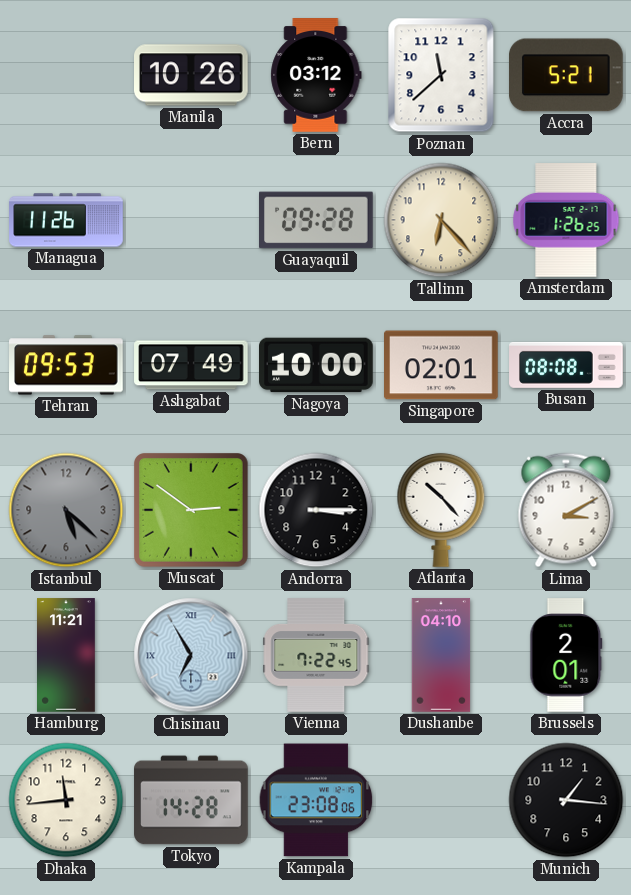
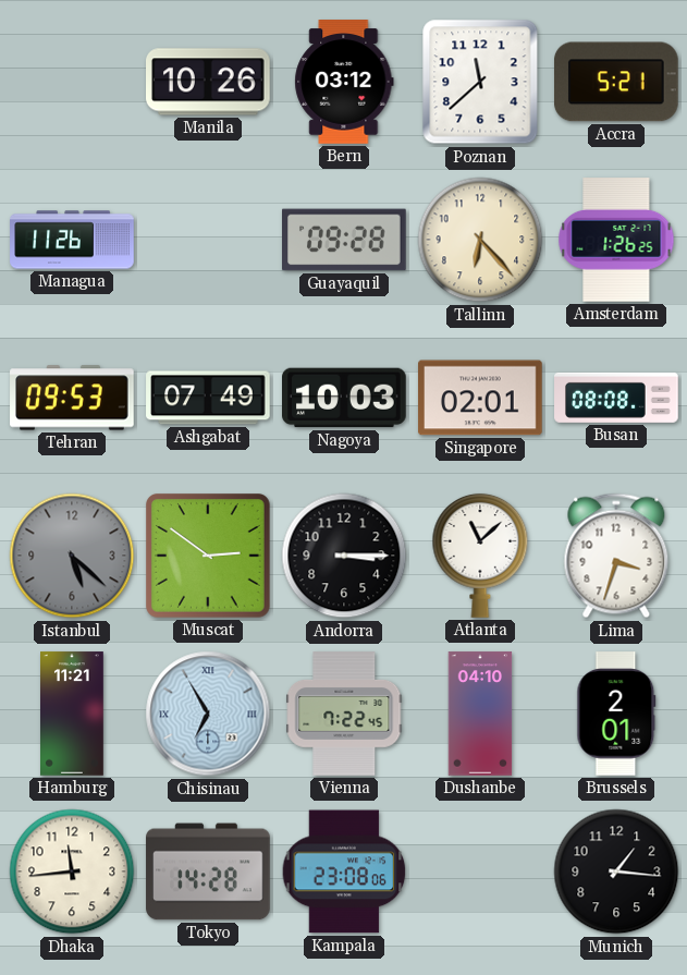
Nagoya: 10:00 -> 10:03
Atlanta: 10:23 -> 11:08
Lima: 3:10 -> 3:33
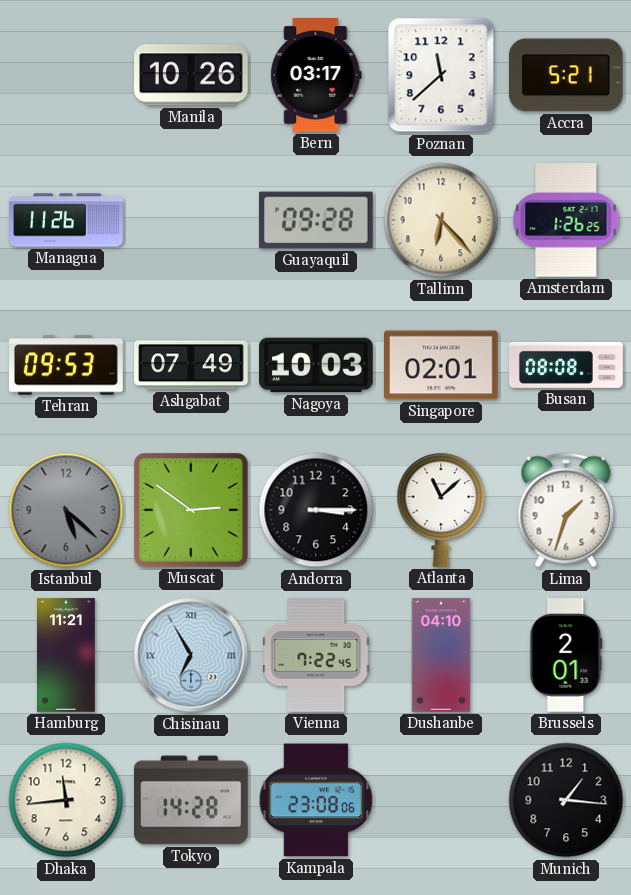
Bern: 03:12 -> 03:17
Lima: 3:33 -> 1:33
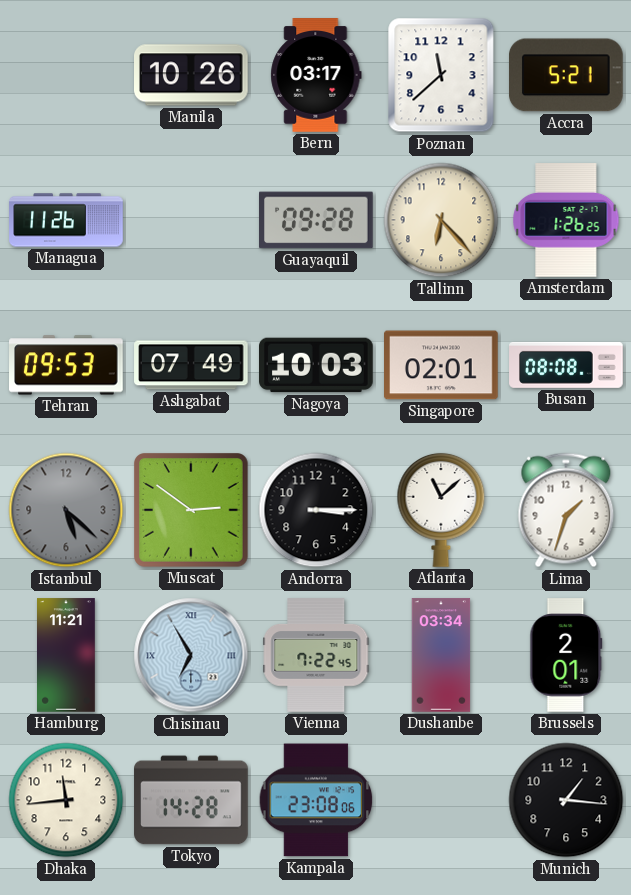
Dushanbe: 04:10 -> 03:34
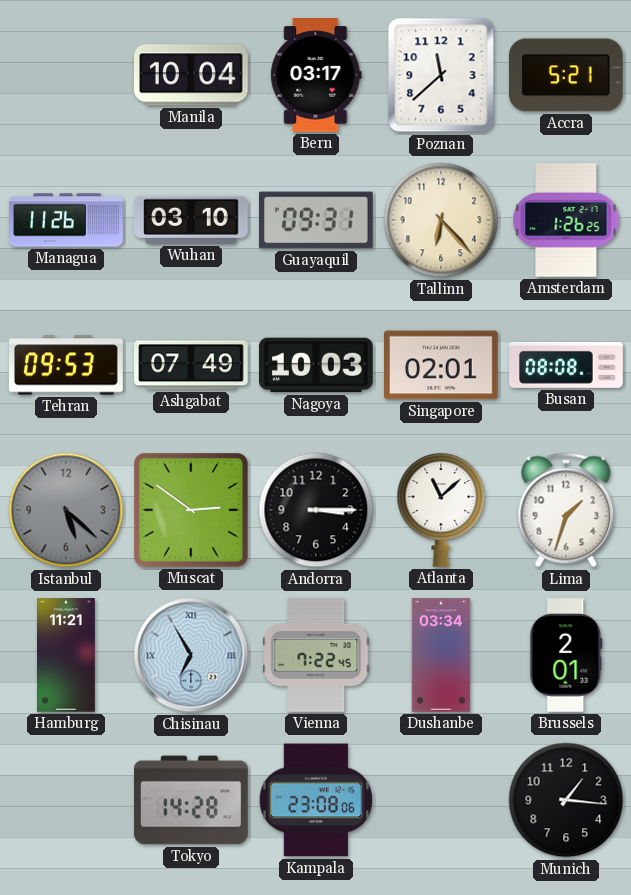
Manila: 10:26 -> 10:04
Wuhan: none -> 03:10
Guayaquil: 09:28 -> 09:31
Dhaka: 11:44 -> none
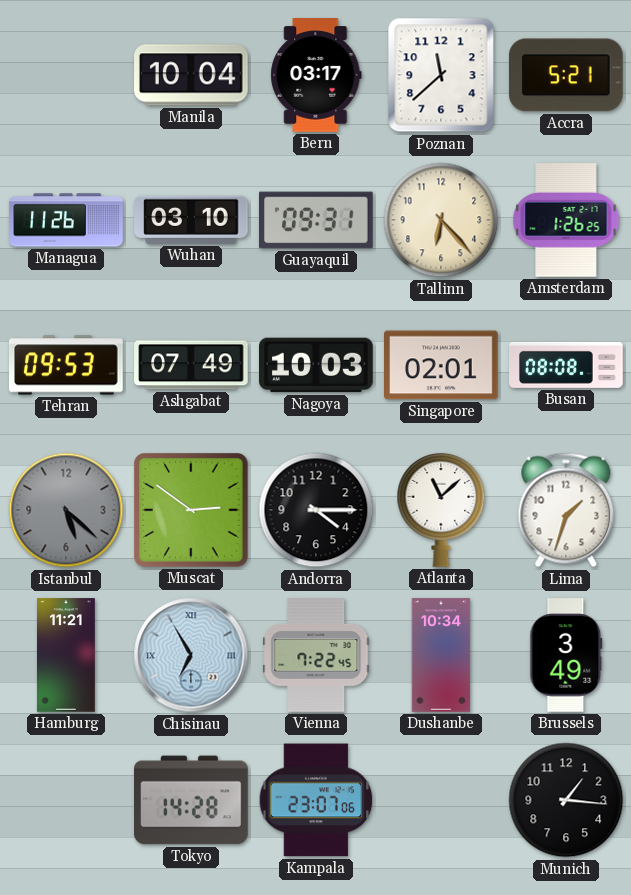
Andorra: 3:15 -> 4:15
Dushanbe: 03:34 -> 10:34
Brussels: 2:01 -> 3:49
Kampala: 23:08 -> 23:07
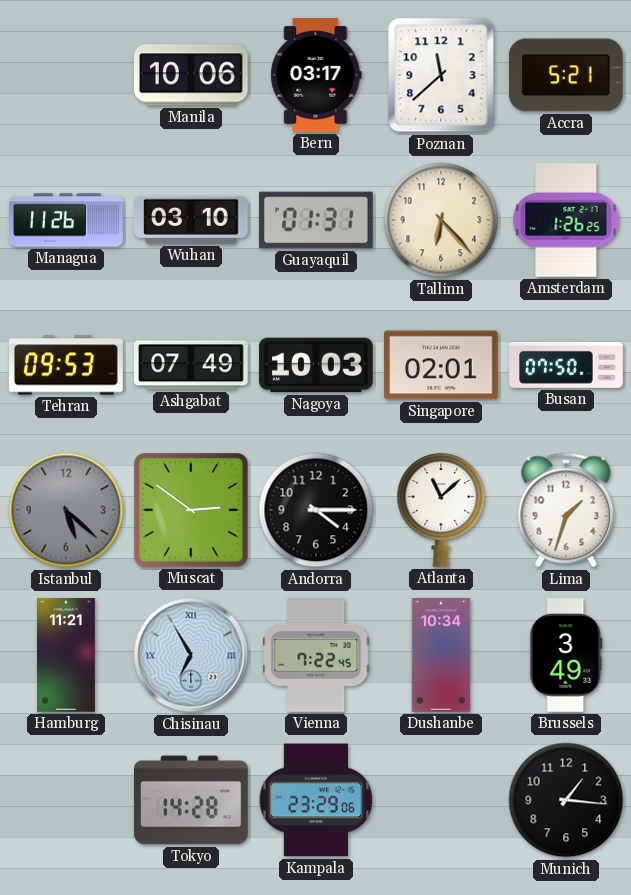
Manila: 10:04 -> 10:06
Guayaquil: 09:31 -> 01:31
Busan: 08:08 -> 07:50
Kampala: 23:07 -> 23:29
